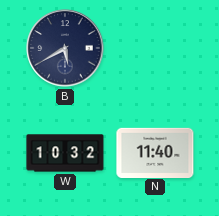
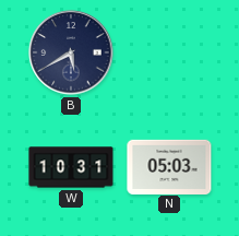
W: 10:32 -> 10:31
N: 11:40 -> 05:03
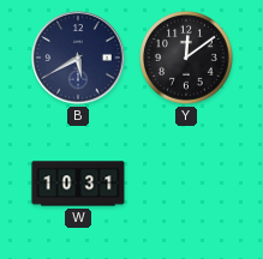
Y: none -> 12:09
N: 05:03 -> none
